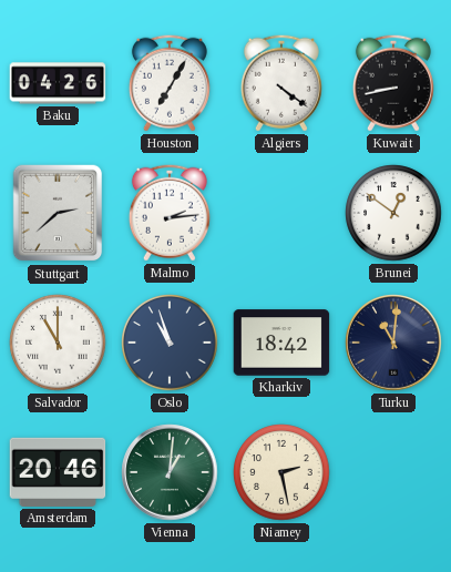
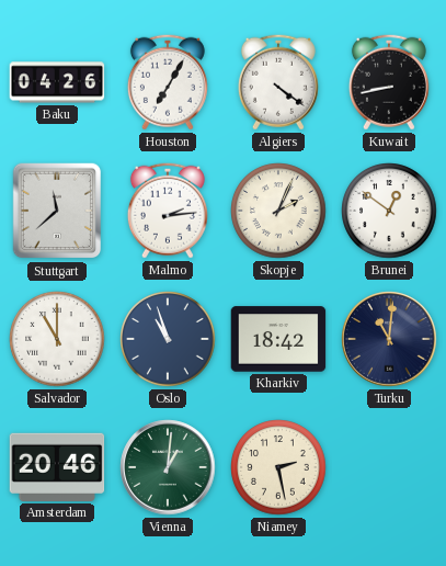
Stuttgart: 2:38 -> 11:38
Skopje: none -> 2:04
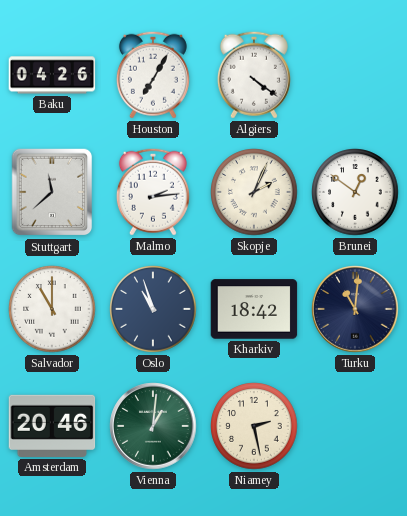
Kuwait: 8:43 -> none
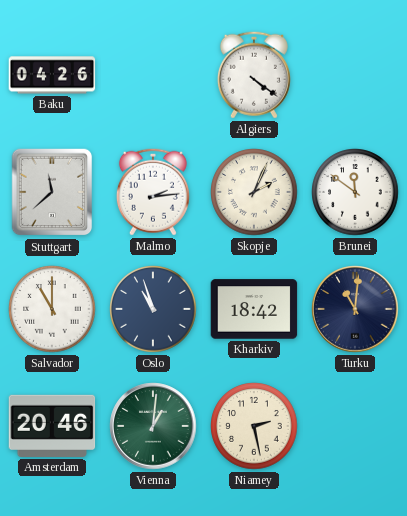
Houston: 7:05 -> none
Brunei: 12:51 -> 11:51
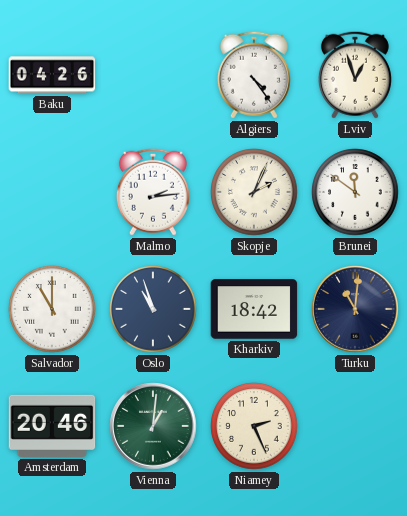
Algiers: 4:21 -> 4:24
Lviv: none -> 12:57
Stuttgart: 11:38 -> none
Niamey: 2:28 -> 2:26
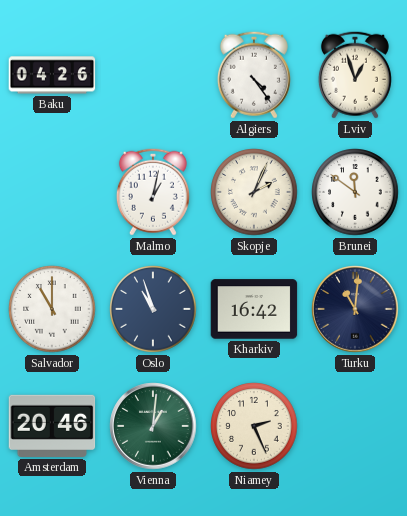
Malmo: 2:14 -> 1:02
Kharkiv: 18:42 -> 16:42
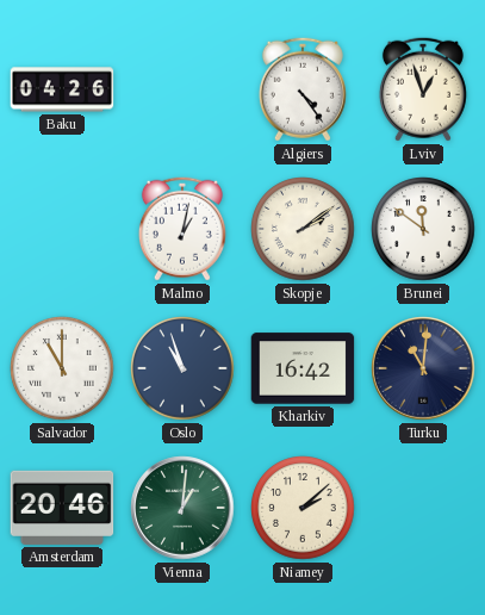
Skopje: 2:04 -> 2:09
Niamey: 2:26 -> 2:08
